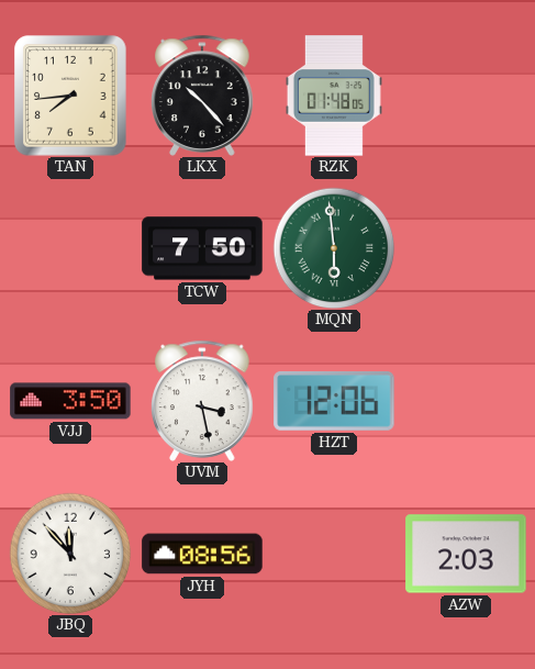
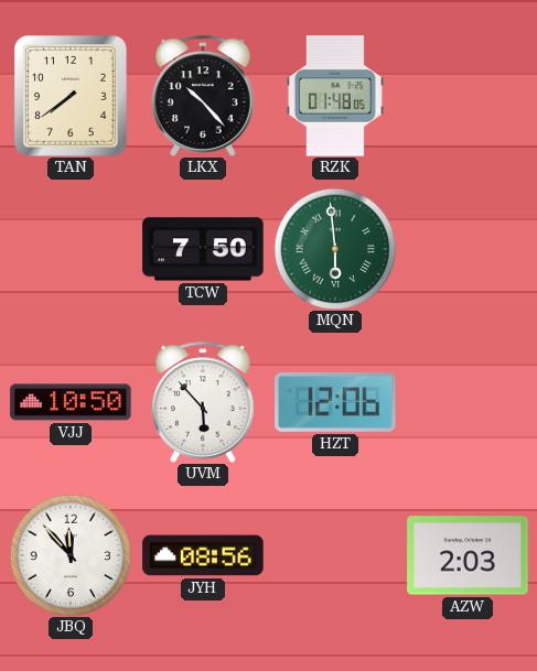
TAN: 7:44 -> 7:39
VJJ: 3:50 -> 10:50
UVM: 3:28 -> 5:53
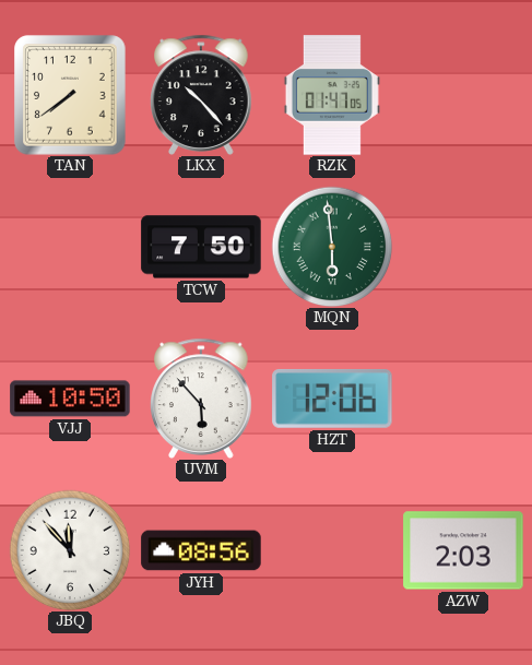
RZK: 01:48 -> 01:47
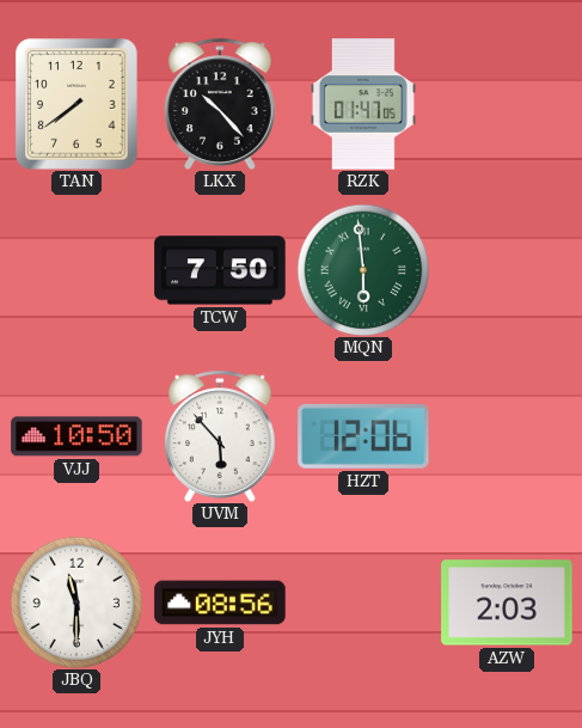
JBQ: 11:53 -> 11:30
